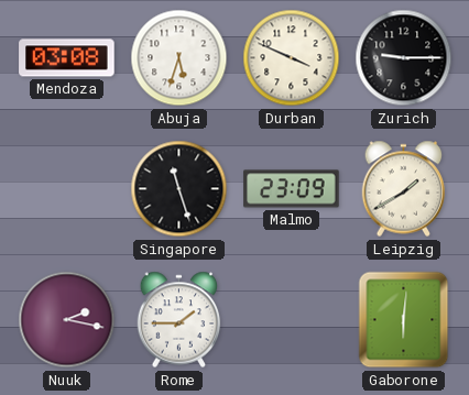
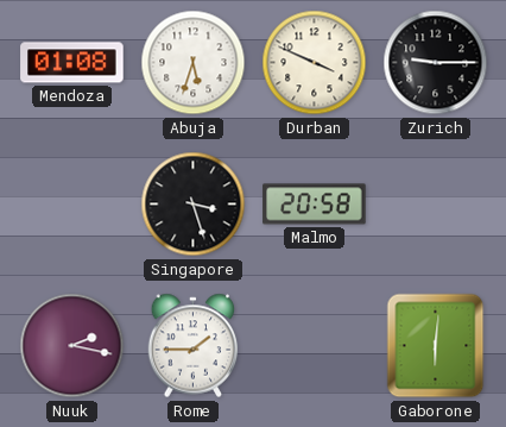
Mendoza: 03:08 -> 01:08
Singapore: 11:27 -> 3:27
Malmo: 23:09 -> 20:58
Leipzig: 1:40 -> none
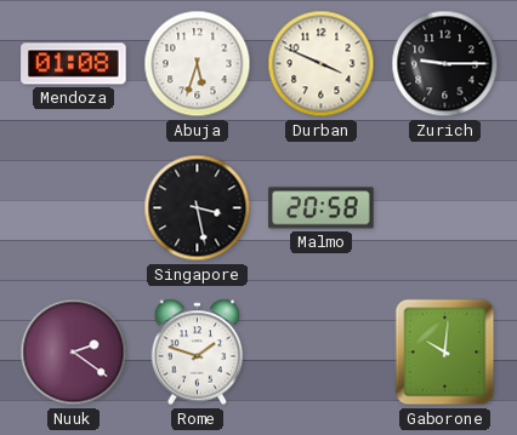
Singapore: 3:27 -> 3:28
Nuuk: 2:17 -> 2:21
Rome: 1:45 -> 1:48
Gaborone: 6:01 -> 10:01
